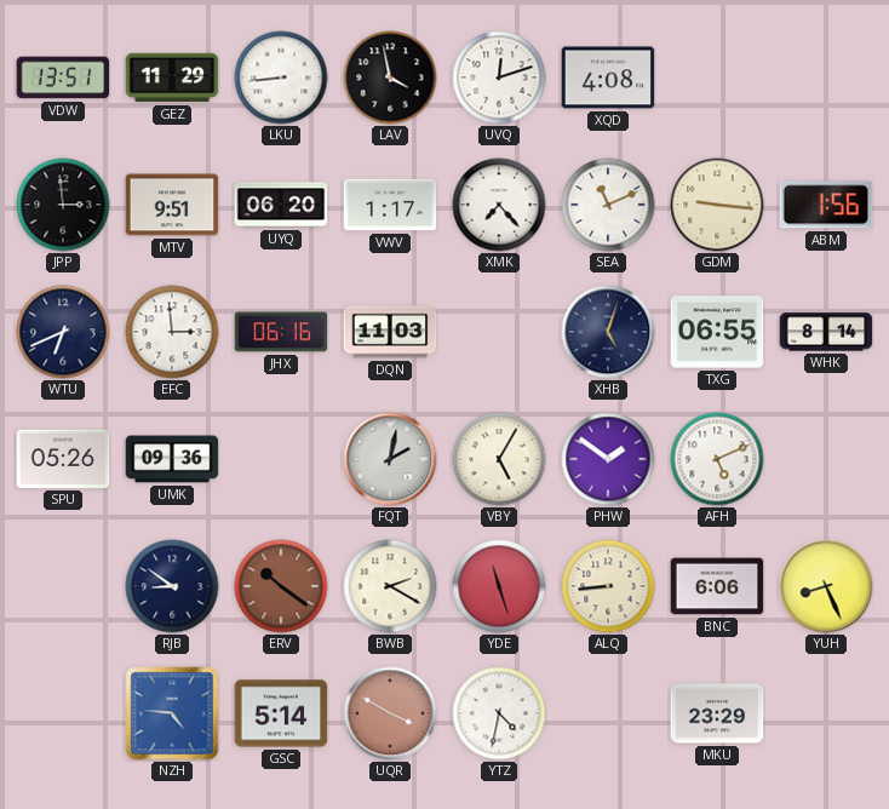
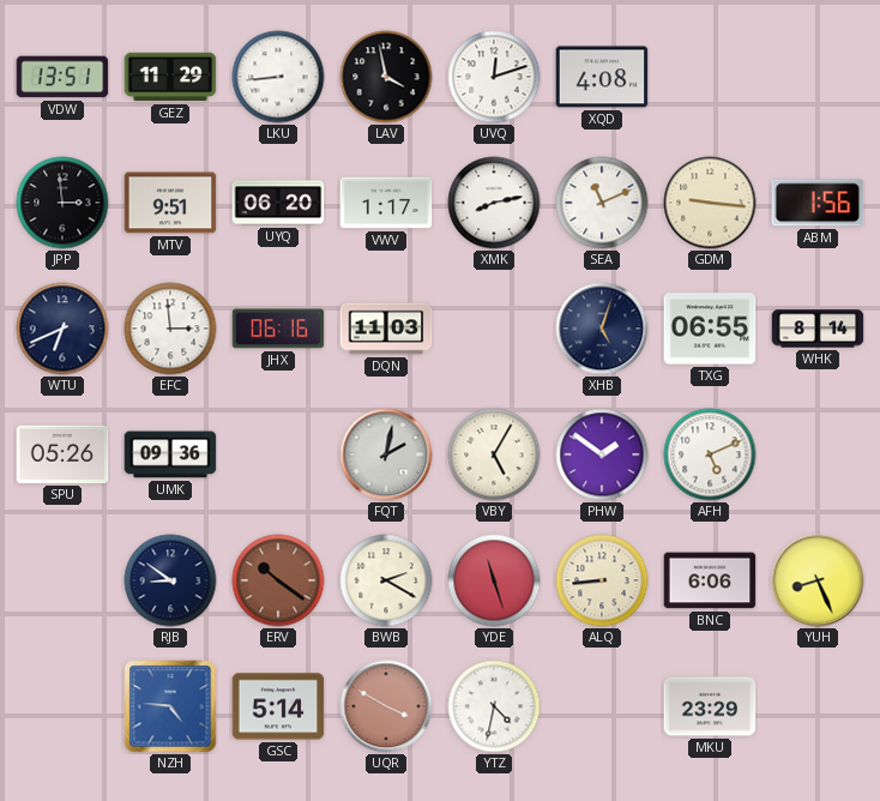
XMK: 7:23 -> 8:13
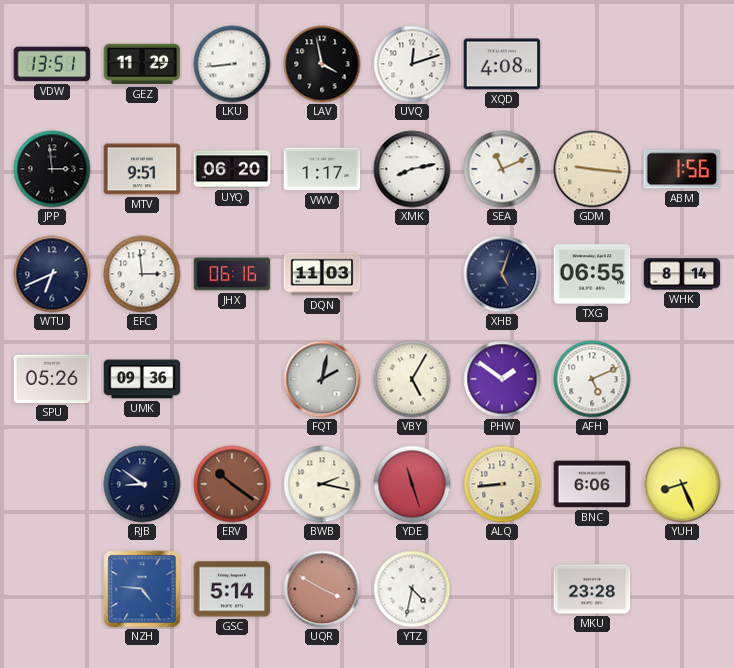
BWB: 2:20 -> 2:17
MKU: 23:29 -> 23:28
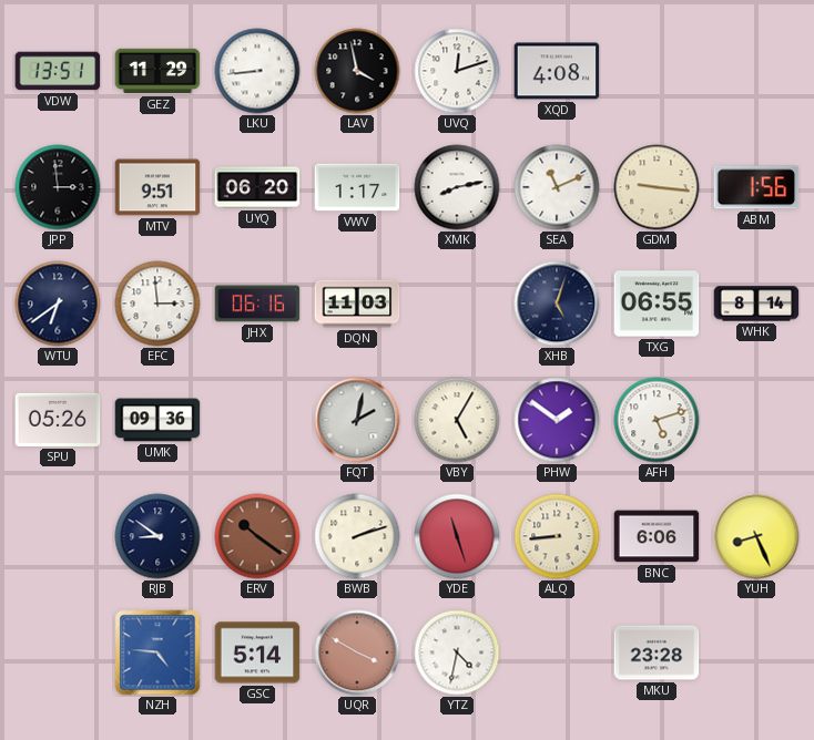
WTU: 6:41 -> 6:39
AFH: 5:11 -> 5:12
BWB: 2:17 -> 2:12
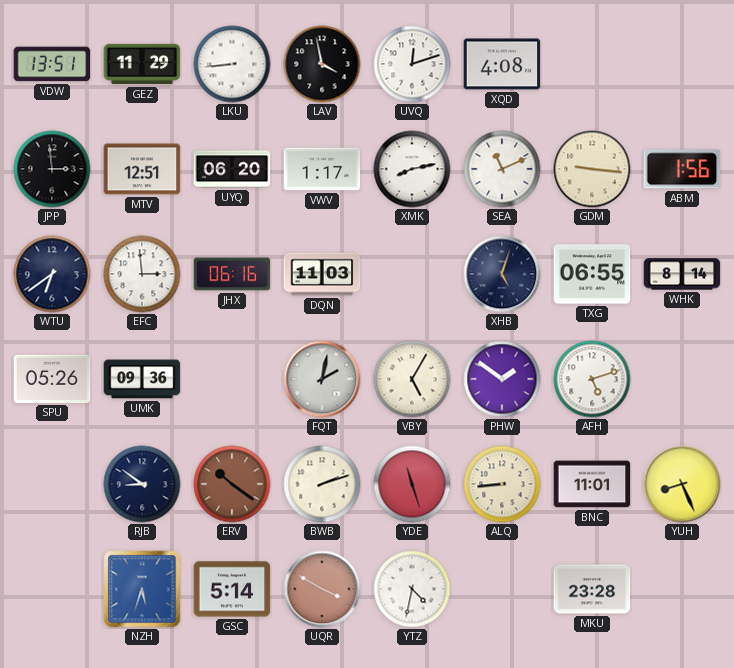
MTV: 9:51 -> 12:51
BNC: 6:06 -> 11:01
NZH: 4:46 -> 5:33
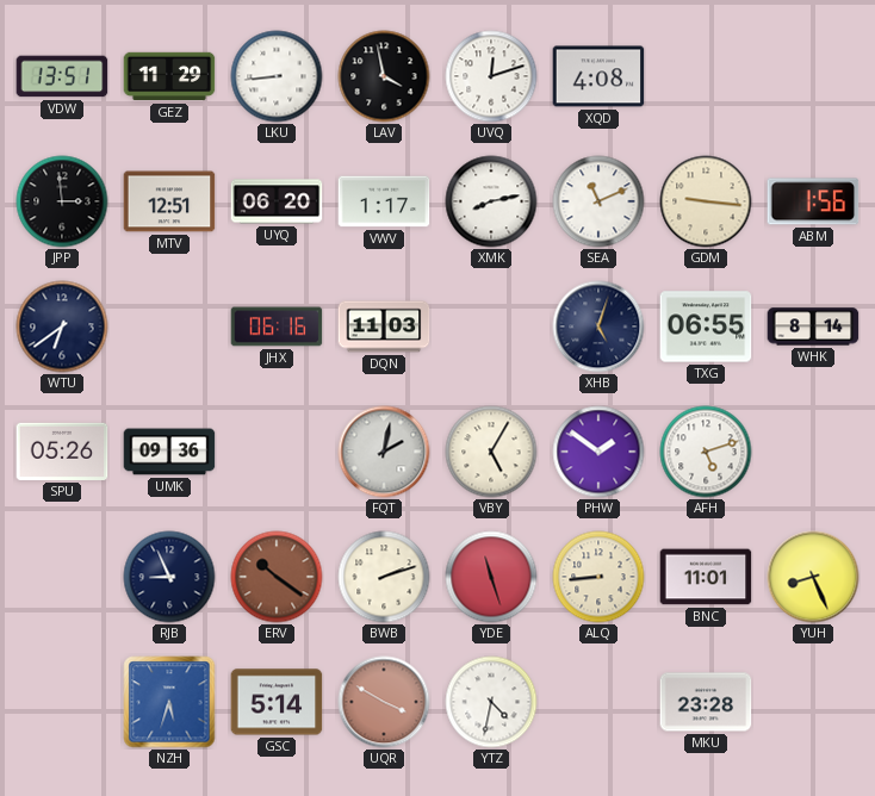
EFC: 2:59 -> none
RJB: 8:51 -> 8:56
